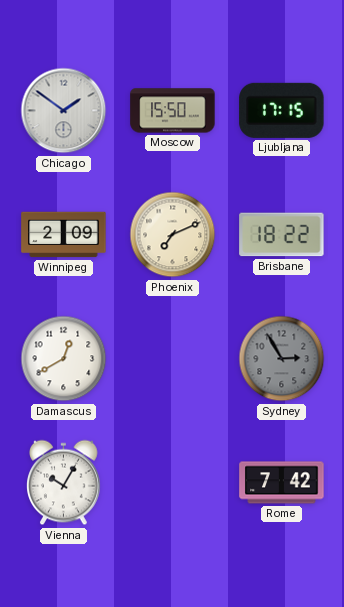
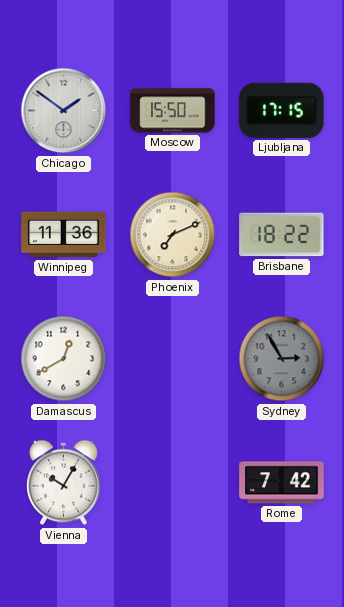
Winnipeg: 2:09 -> 11:36
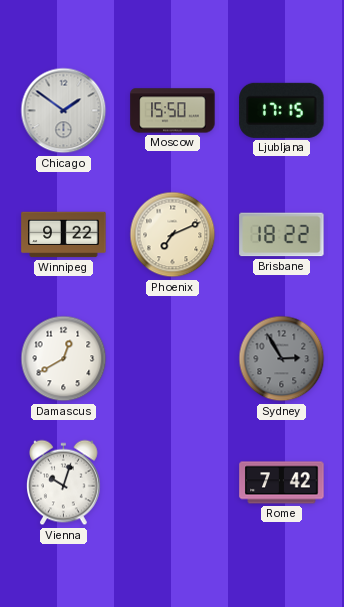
Winnipeg: 11:36 -> 9:22
Vienna: 10:05 -> 10:03
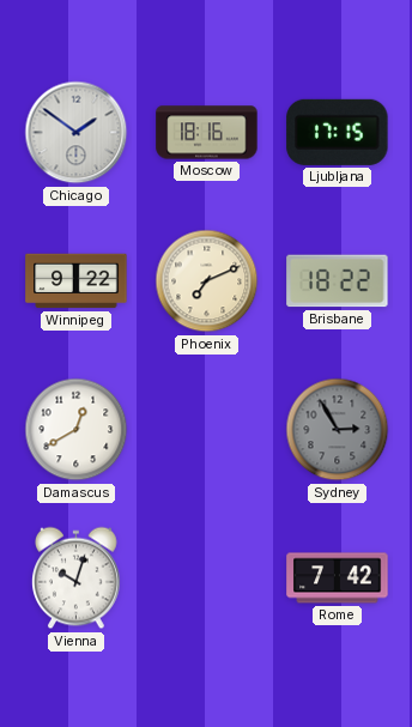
Moscow: 15:50 -> 18:16
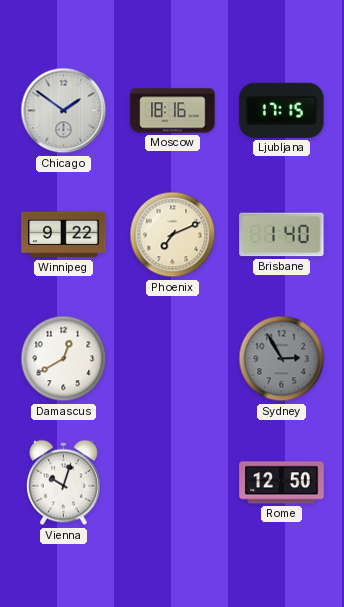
Brisbane: 18:22 -> 1:40
Rome: 7:42 -> 12:50
